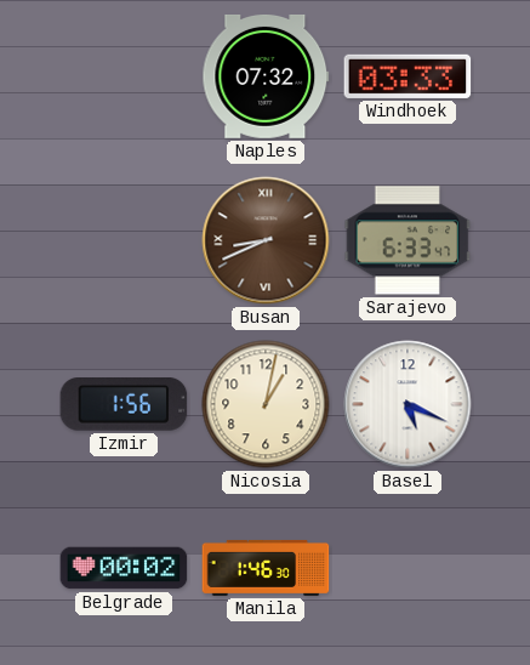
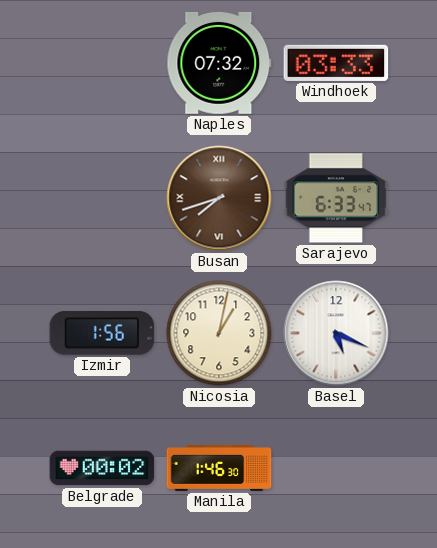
Busan: 8:41 -> 7:42
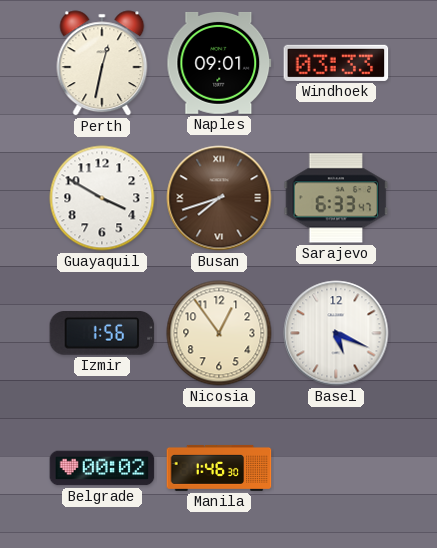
Perth: none -> 12:32
Naples: 07:32 -> 09:01
Guayaquil: none -> 3:50
Nicosia: 1:02 -> 12:54
